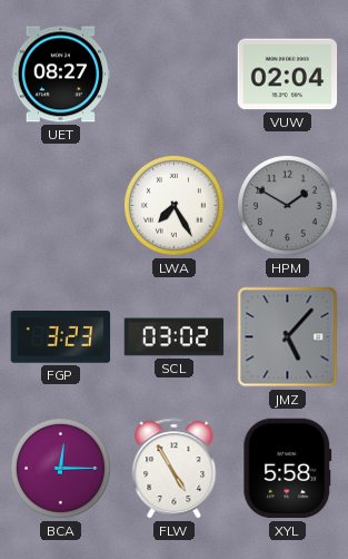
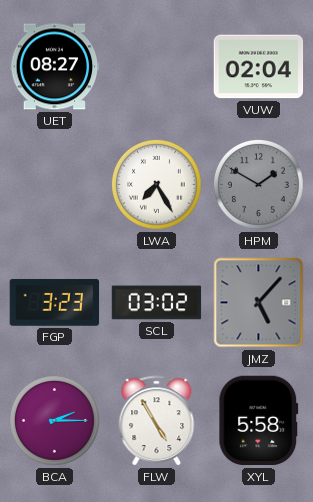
BCA: 12:15 -> 2:15
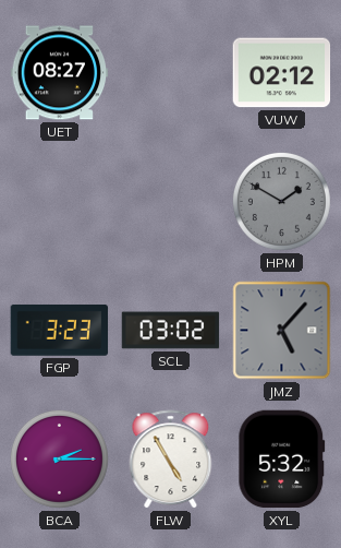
VUW: 02:04 -> 02:12
LWA: 7:25 -> none
XYL: 5:58 -> 5:32
